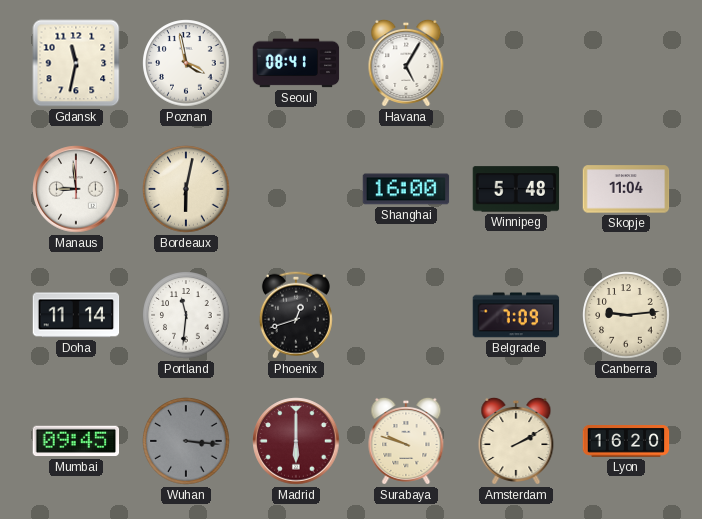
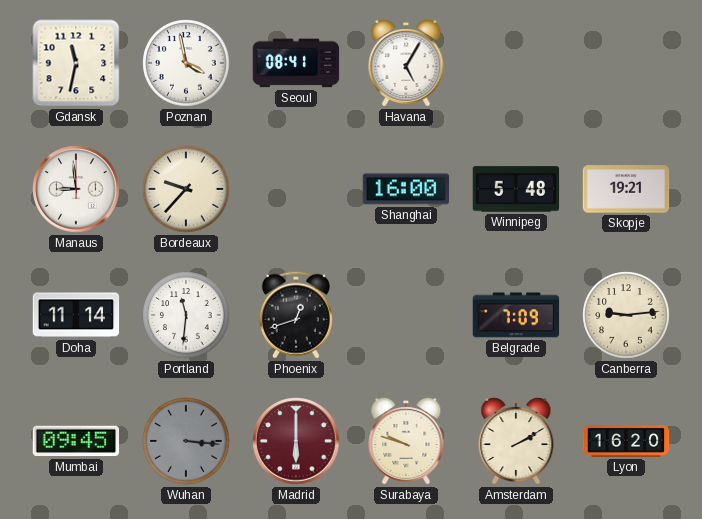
Bordeaux: 6:02 -> 9:37
Skopje: 11:04 -> 19:21
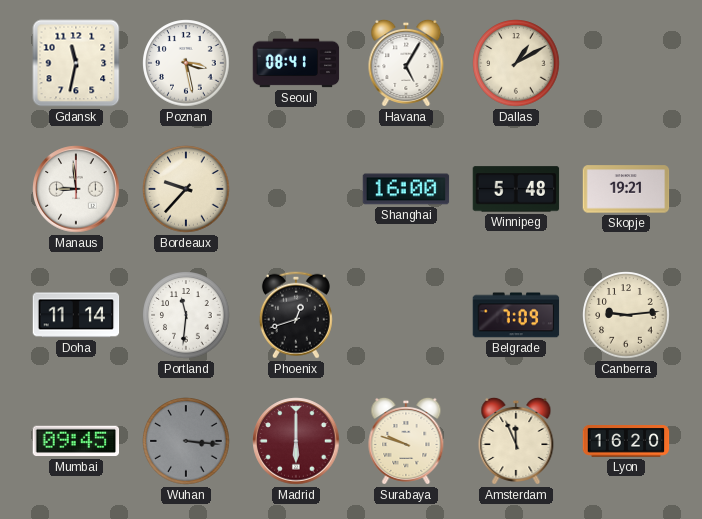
Poznan: 3:58 -> 3:28
Dallas: none -> 1:10
Amsterdam: 2:10 -> 11:56
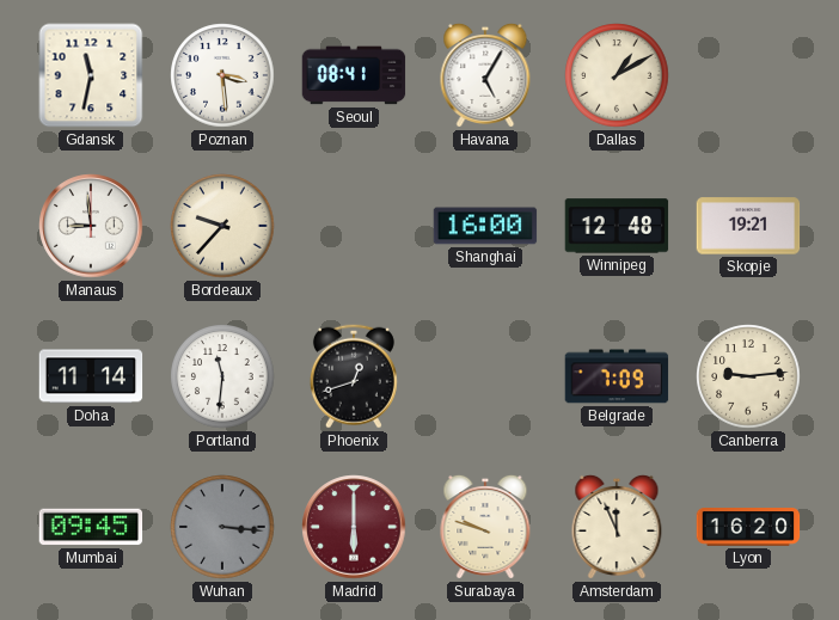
Poznan: 3:28 -> 3:29
Winnipeg: 5:48 -> 12:48
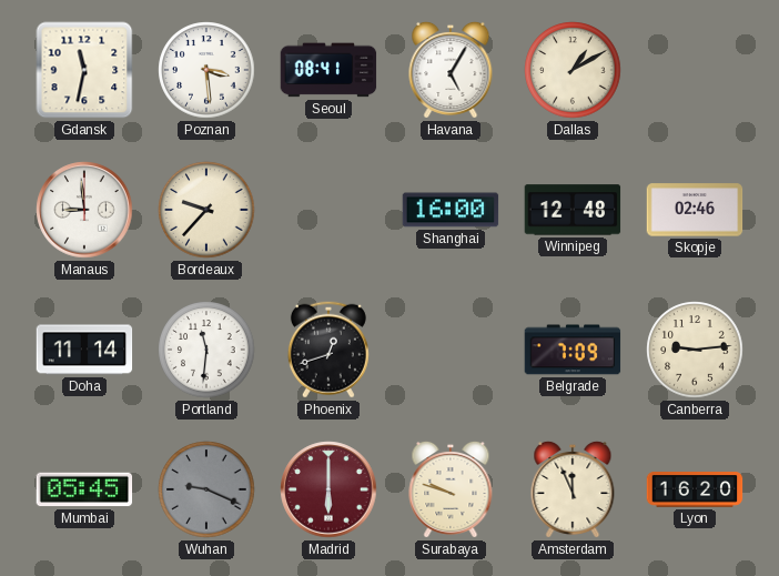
Skopje: 19:21 -> 02:46
Mumbai: 09:45 -> 05:45
Wuhan: 3:16 -> 9:19
